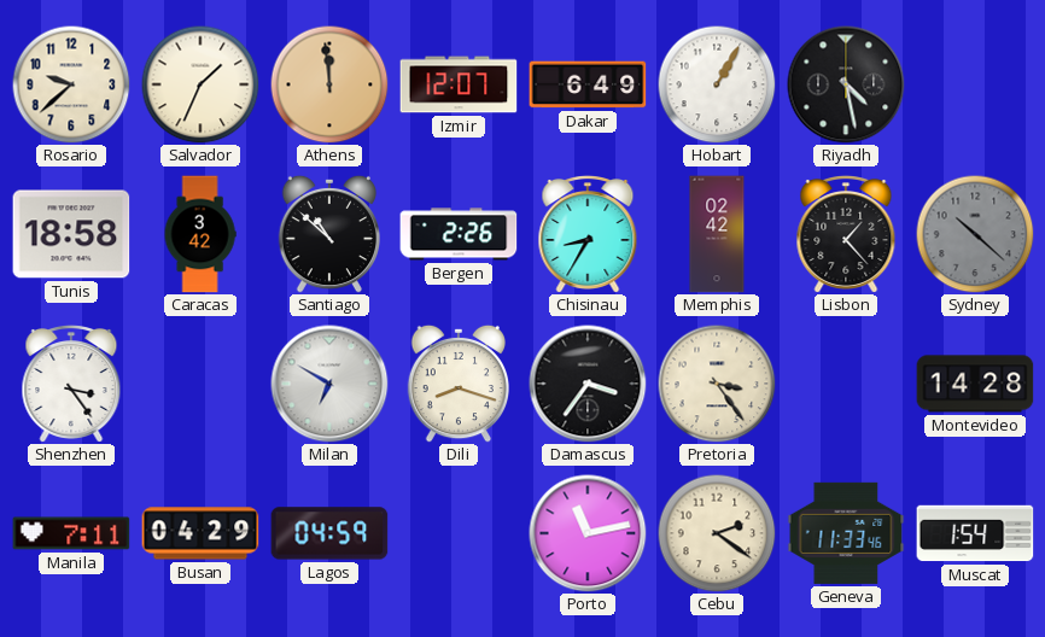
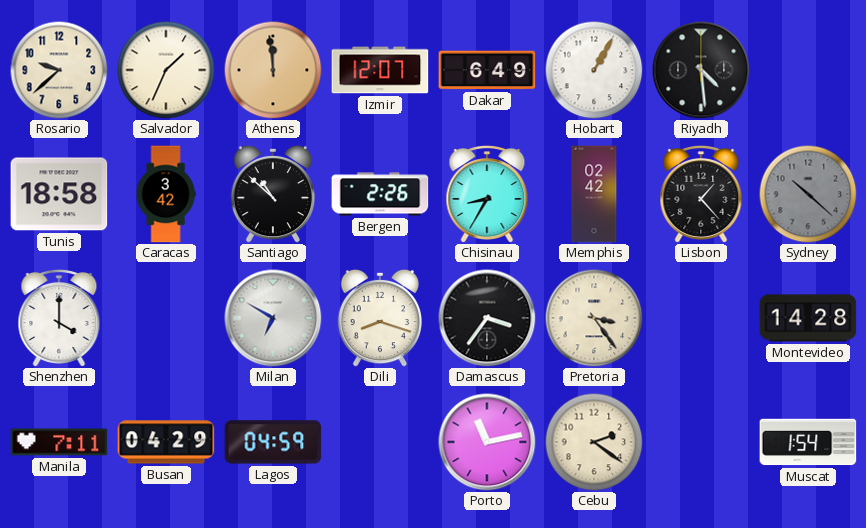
Riyadh: 4:28 -> 4:29
Shenzhen: 3:24 -> 4:00
Geneva: 11:33 -> none
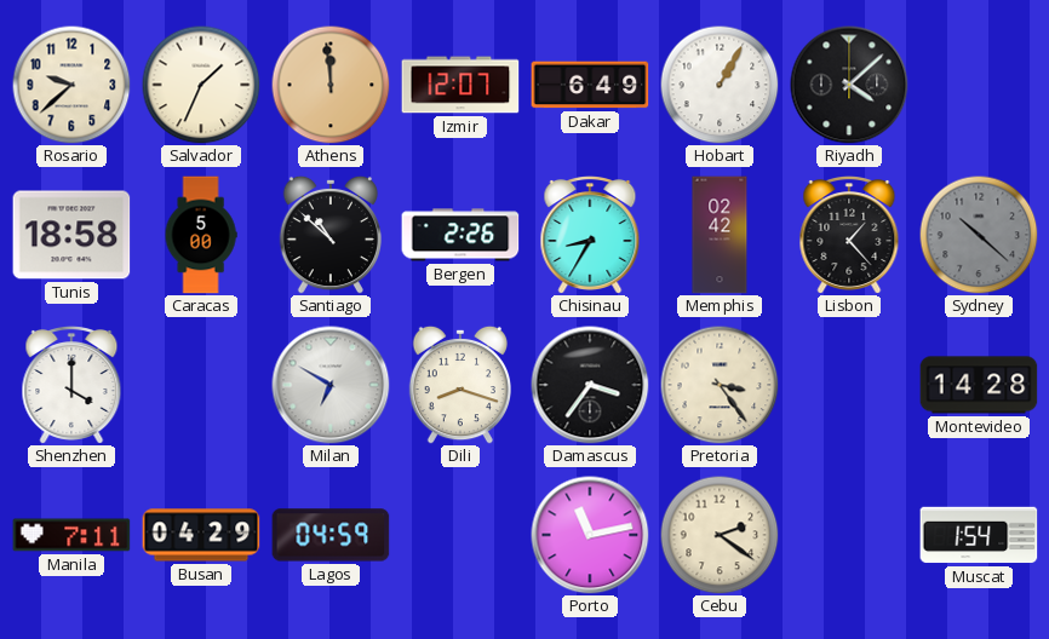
Riyadh: 4:29 -> 4:08
Caracas: 3:42 -> 5:00
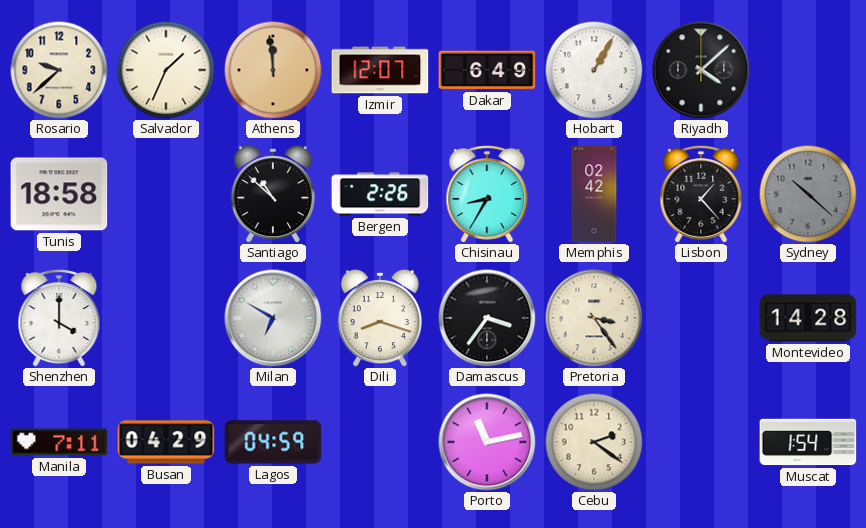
Caracas: 5:00 -> none
